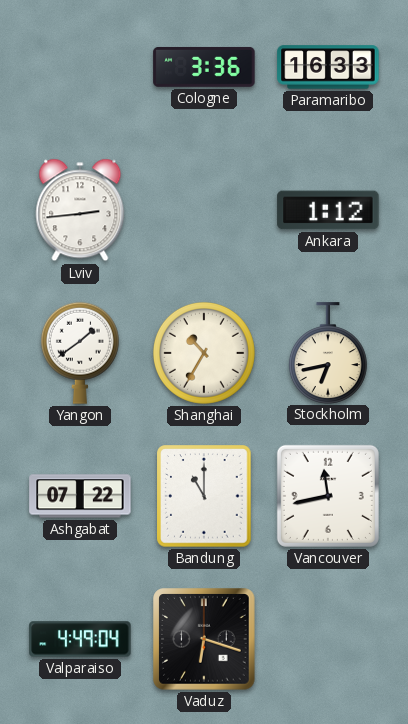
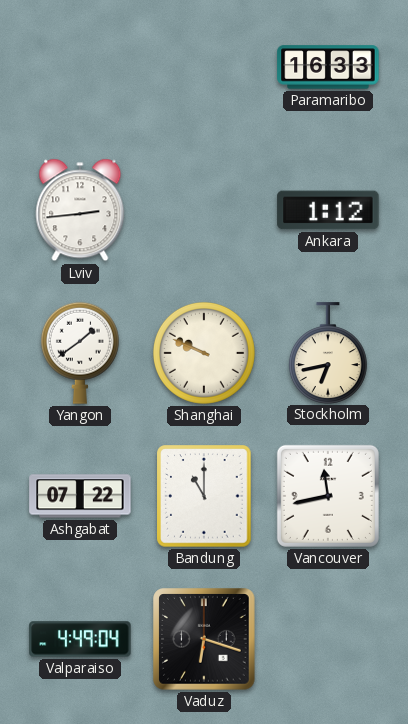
Cologne: 3:36 -> none
Shanghai: 10:35 -> 9:49
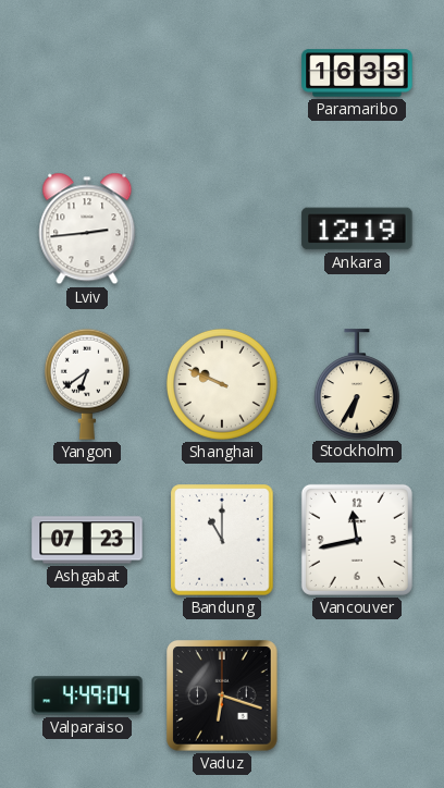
Ankara: 1:12 -> 12:19
Yangon: 1:39 -> 6:39
Stockholm: 6:43 -> 6:35
Ashgabat: 07:22 -> 07:23
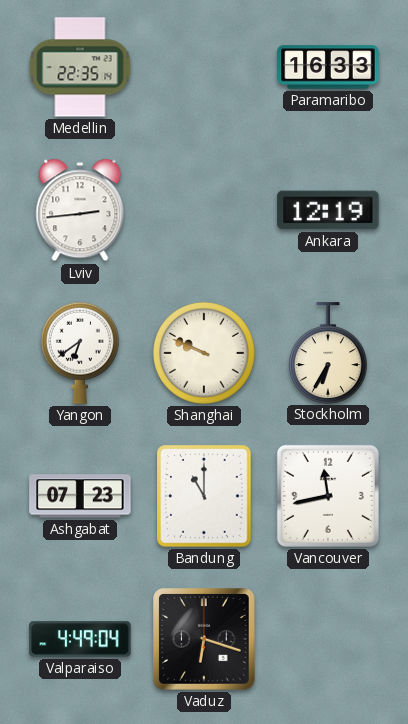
Medellin: none -> 22:35
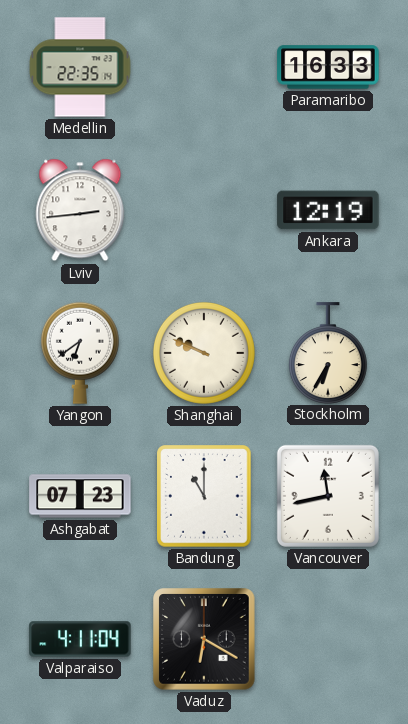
Valparaiso: 4:49 -> 4:11
Vaduz: 6:18 -> 6:20
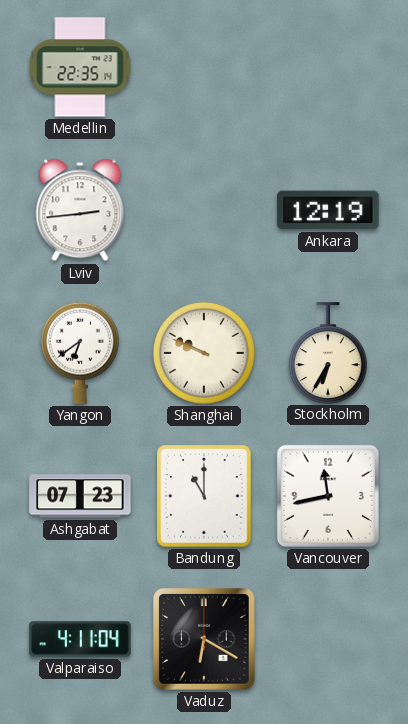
Paramaribo: 16:33 -> none
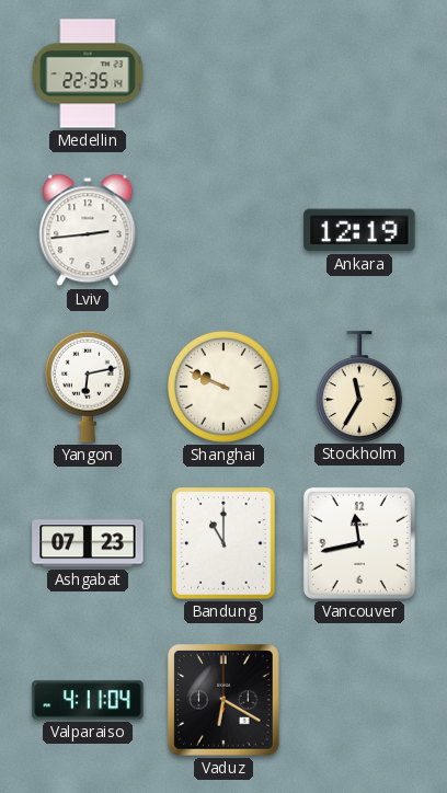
Yangon: 6:39 -> 6:13
Stockholm: 6:35 -> 11:35
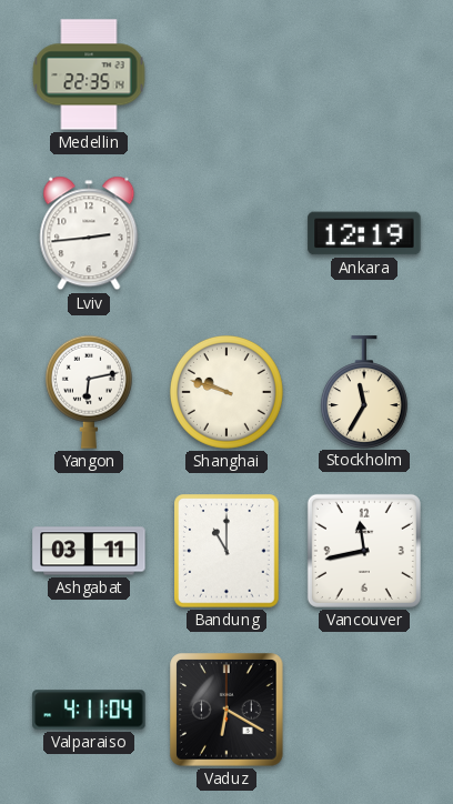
Shanghai: 9:49 -> 9:48
Ashgabat: 07:23 -> 03:11
